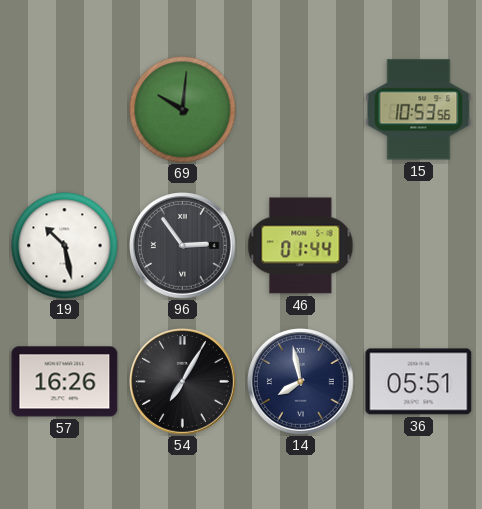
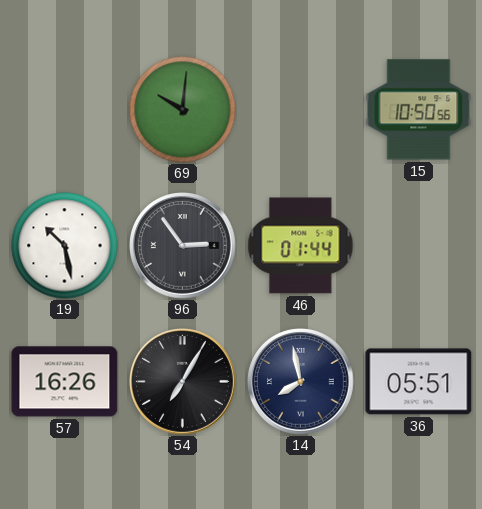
15: 10:53 -> 10:50
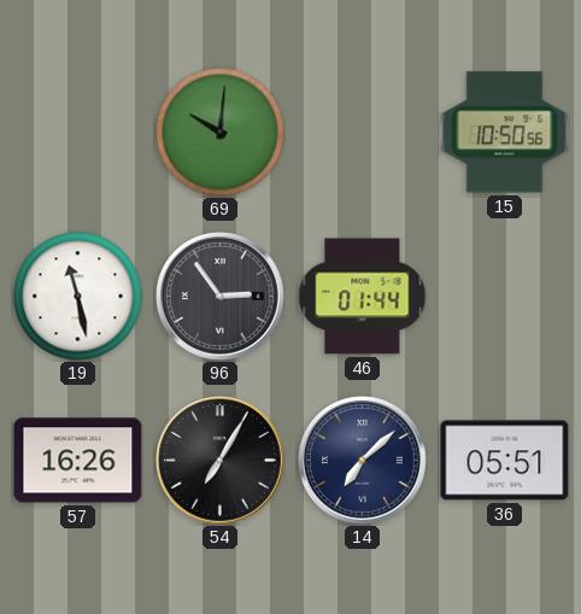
19: 10:28 -> 11:28
14: 7:58 -> 7:08
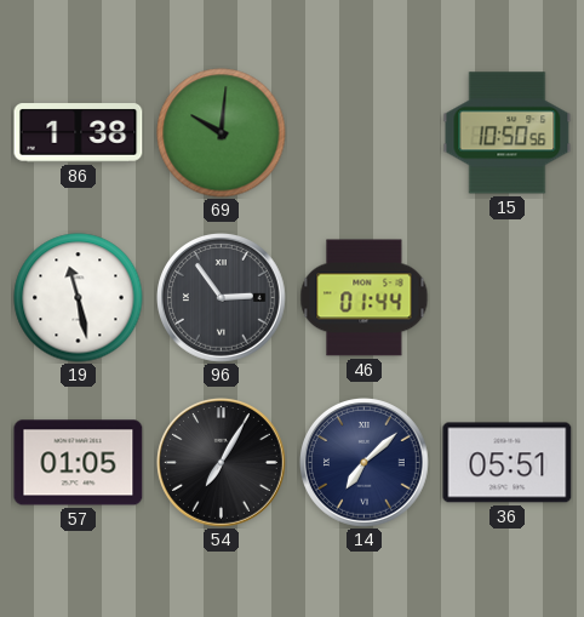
86: none -> 1:38
57: 16:26 -> 01:05
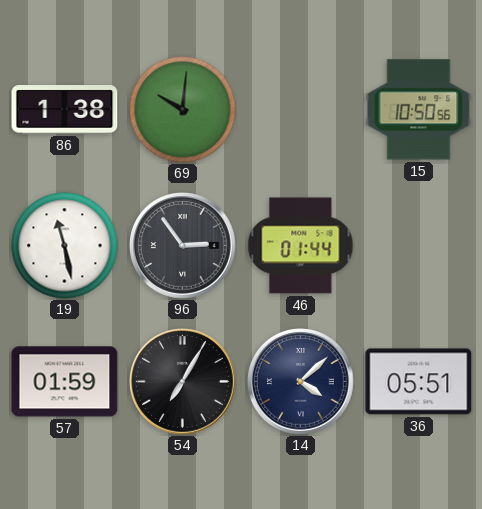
57: 01:05 -> 01:59
14: 7:08 -> 4:08
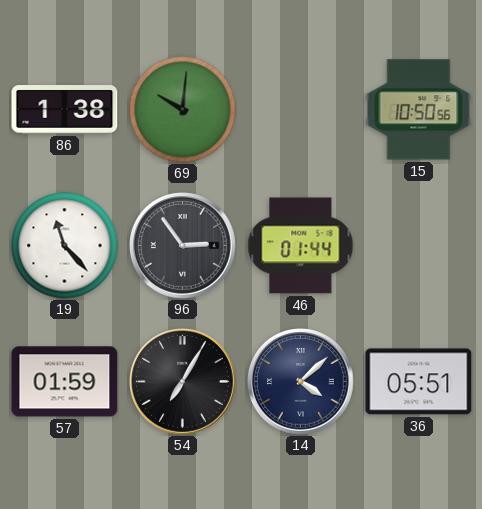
19: 11:28 -> 11:23
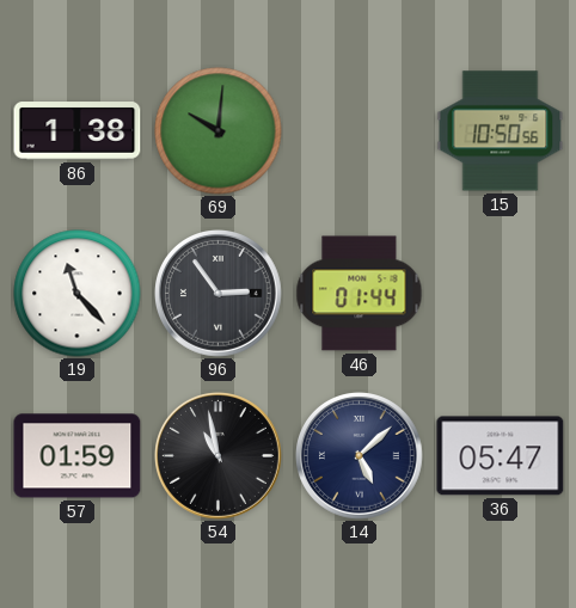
54: 7:05 -> 10:58
14: 4:08 -> 5:08
36: 05:51 -> 05:47
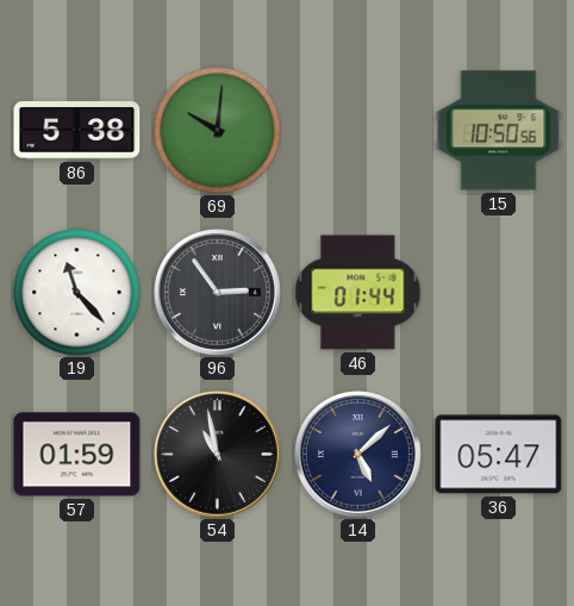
86: 1:38 -> 5:38
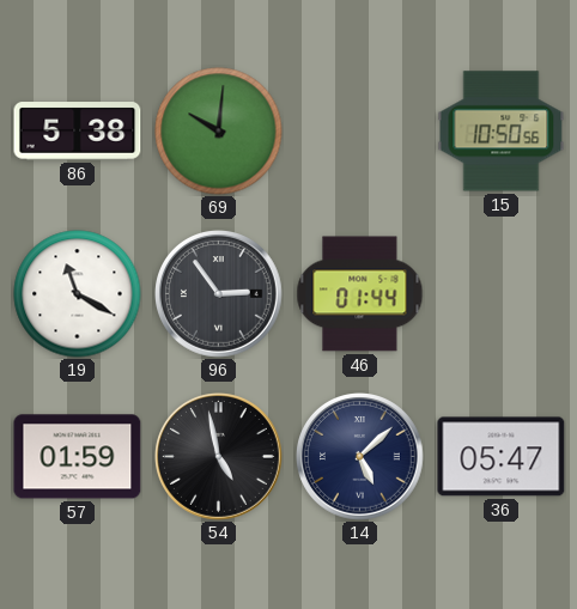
19: 11:23 -> 11:20
54: 10:58 -> 4:58
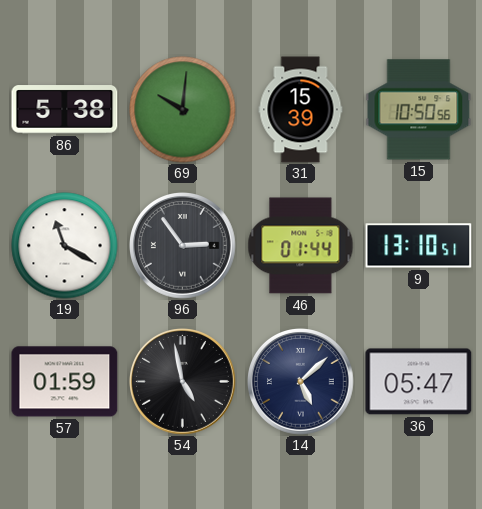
31: none -> 15:39
9: none -> 13:10
